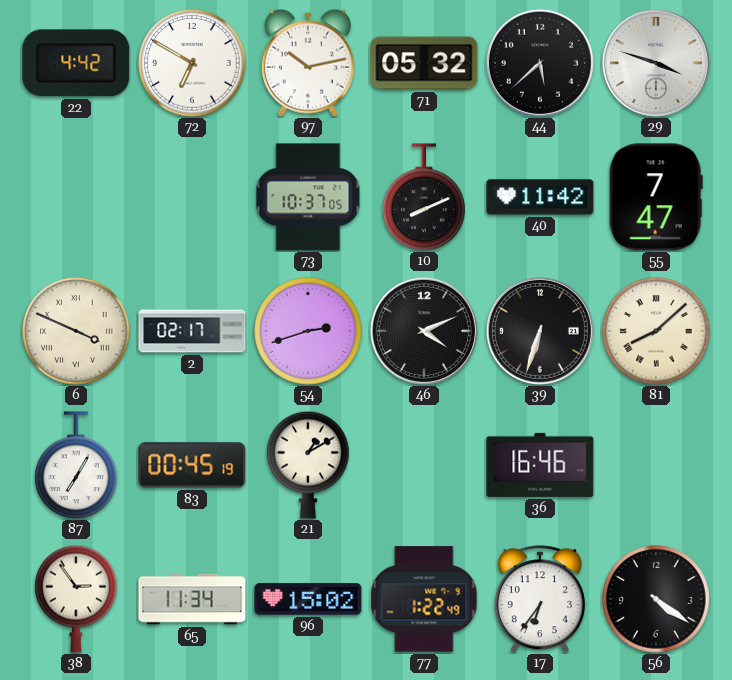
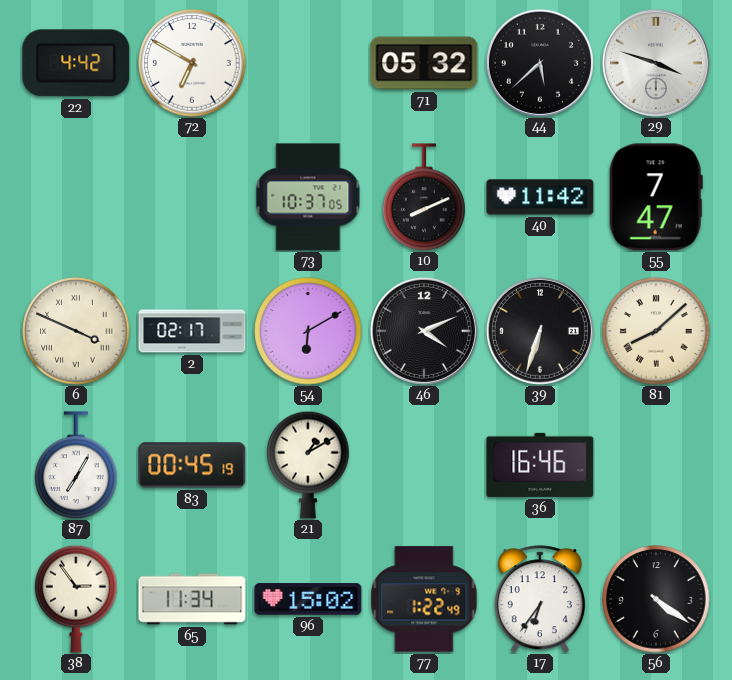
97: 10:13 -> none
54: 2:42 -> 6:10
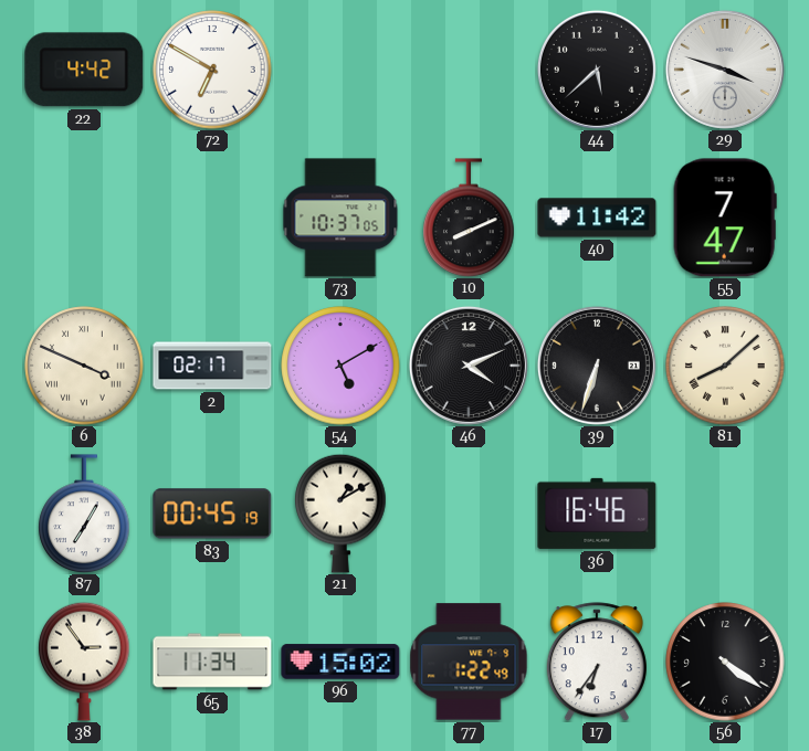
71: 05:32 -> none
54: 6:10 -> 5:10
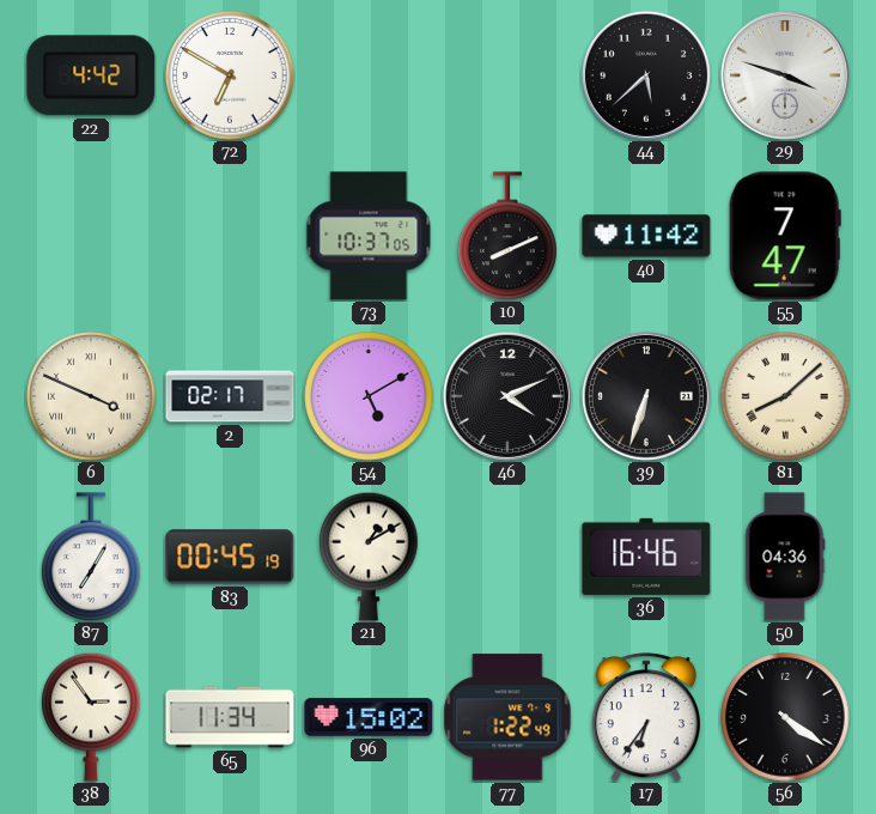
50: none -> 04:36
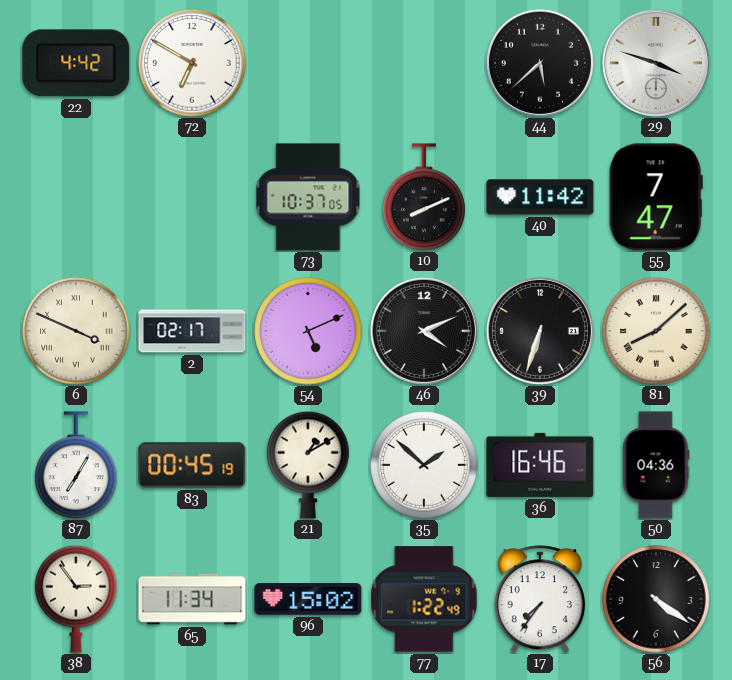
54: 5:10 -> 5:11
35: none -> 1:52
17: 6:36 -> 7:36
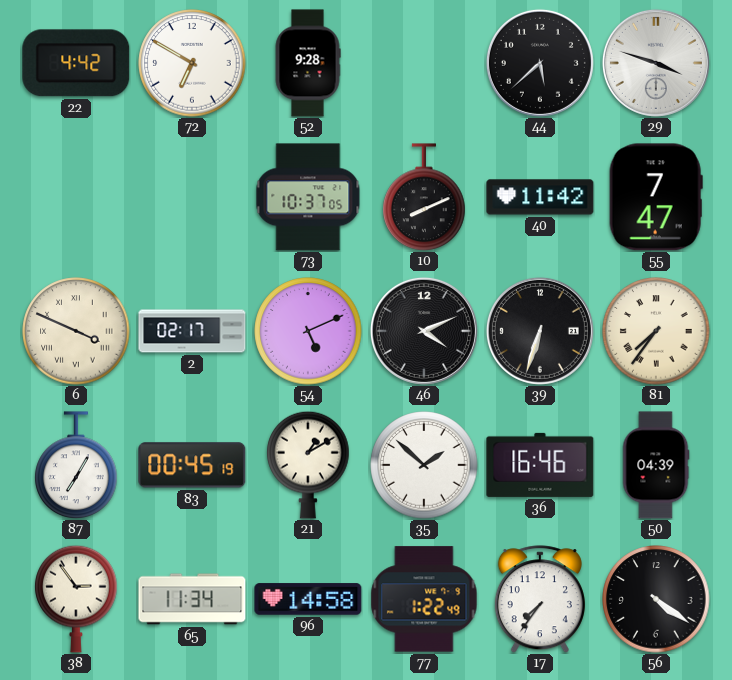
52: none -> 9:28
81: 8:08 -> 7:36
50: 04:36 -> 04:39
96: 15:02 -> 14:58
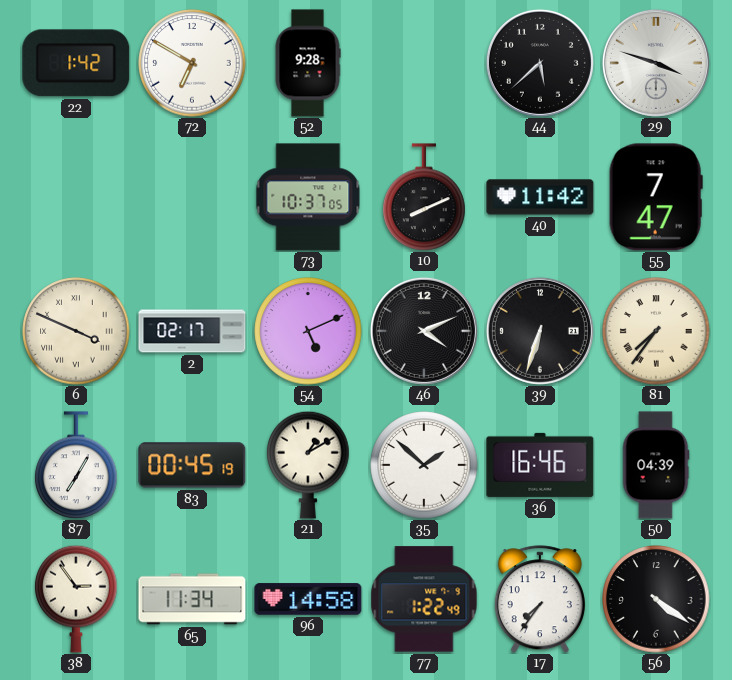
22: 4:42 -> 1:42
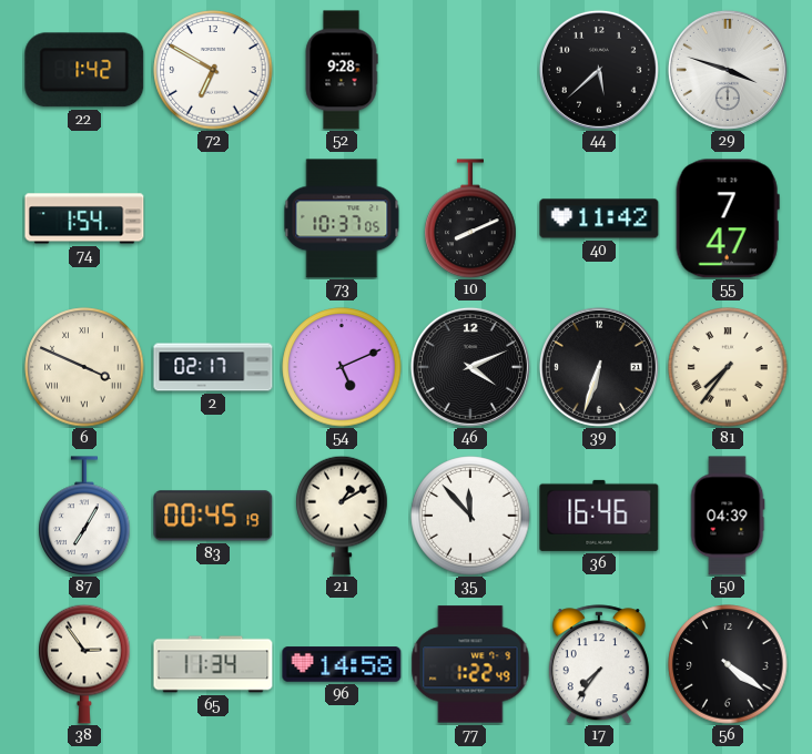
74: none -> 1:54
35: 1:52 -> 11:53
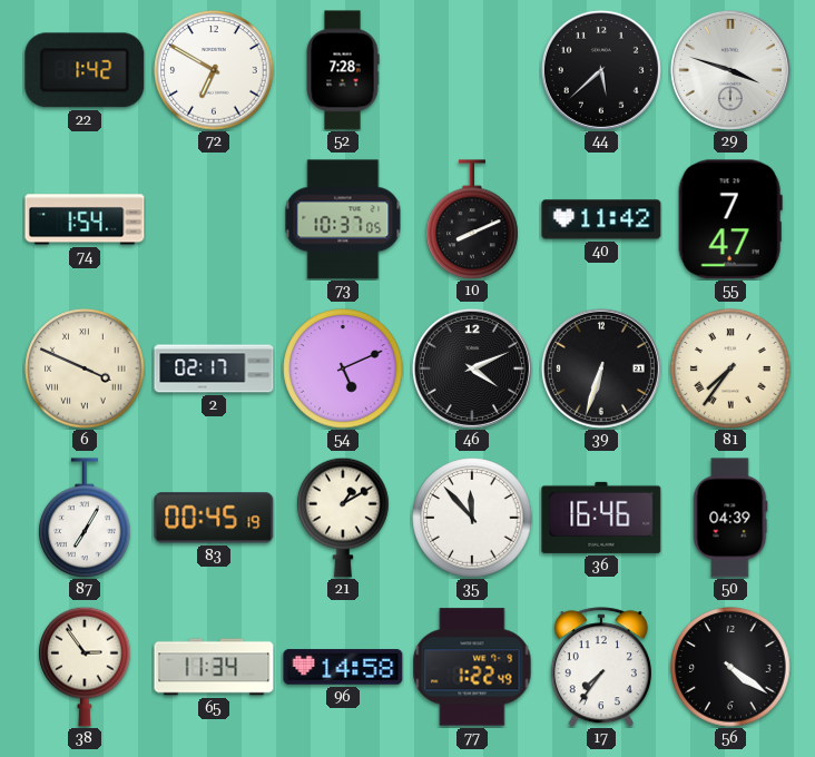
52: 9:28 -> 7:28
